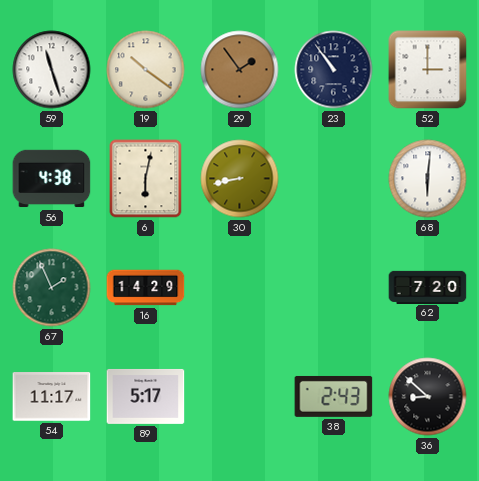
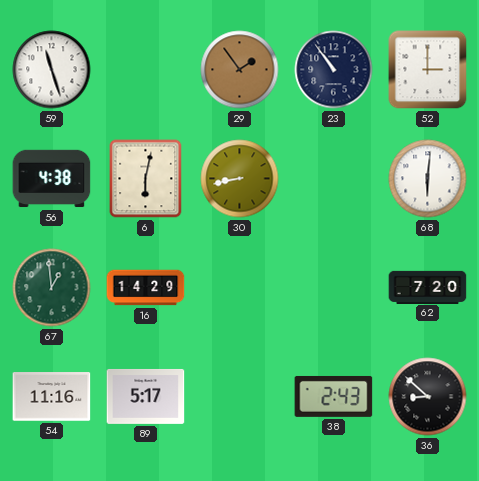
19: 10:21 -> none
67: 1:56 -> 12:59
54: 11:17 -> 11:16
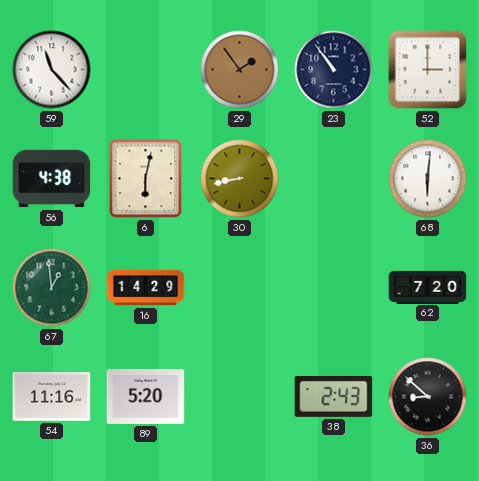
59: 11:27 -> 11:23
89: 5:17 -> 5:20
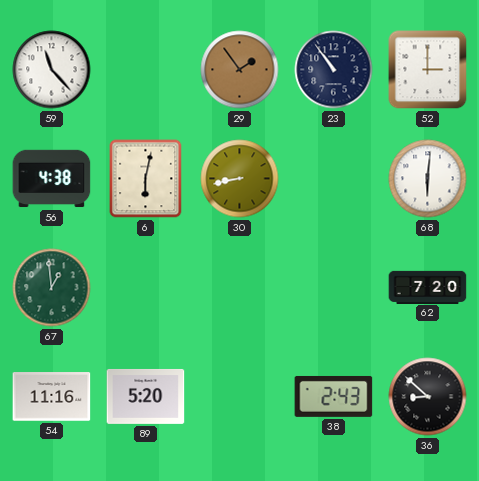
16: 14:29 -> none
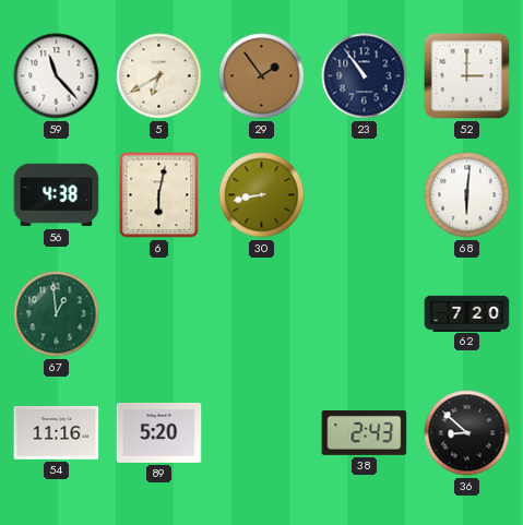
5: none -> 6:40
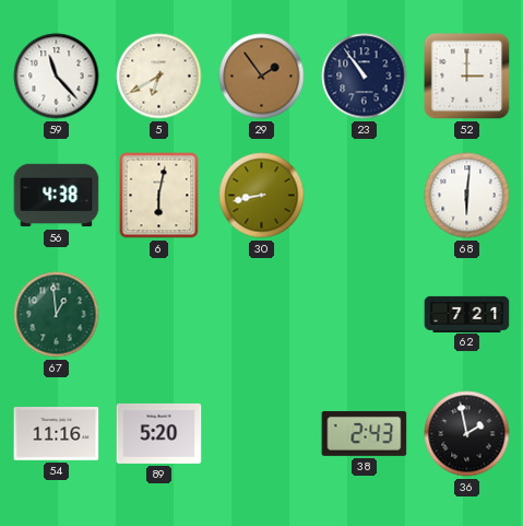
62: 7:20 -> 7:21
36: 8:52 -> 1:58
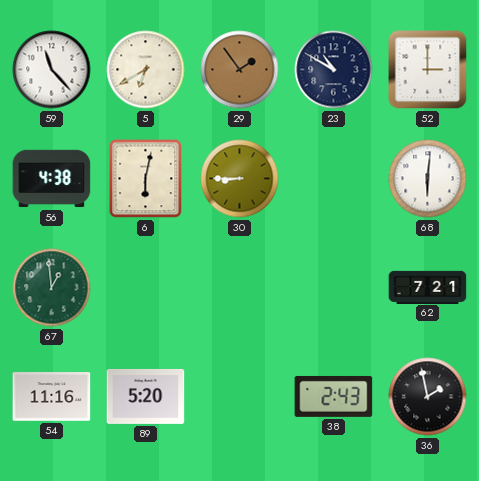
23: 10:54 -> 10:50
30: 8:43 -> 8:45
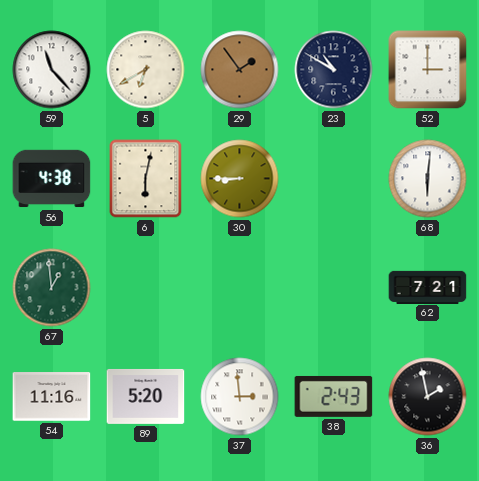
37: none -> 2:59
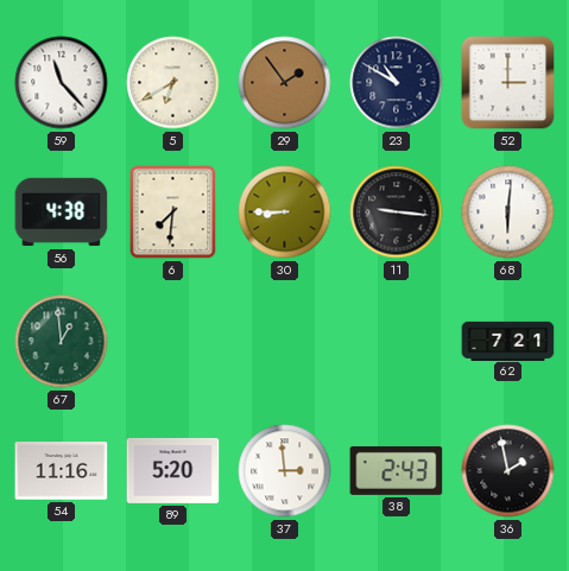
6: 6:02 -> 7:31
11: none -> 9:16
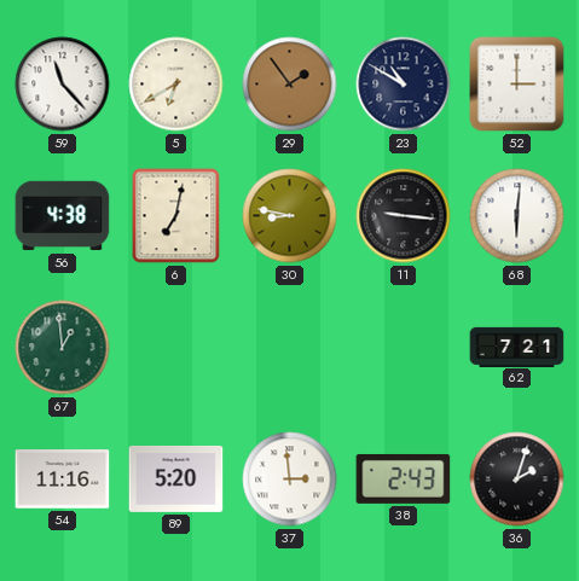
6: 7:31 -> 7:02
30: 8:45 -> 8:47
36: 1:58 -> 2:03
